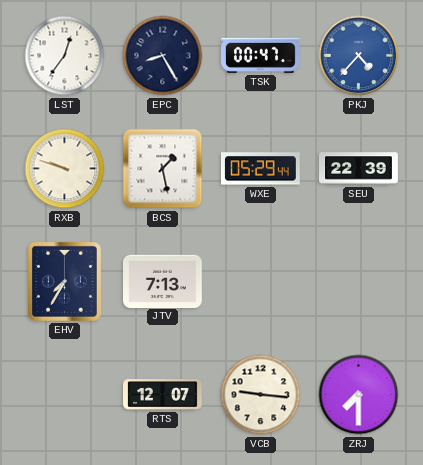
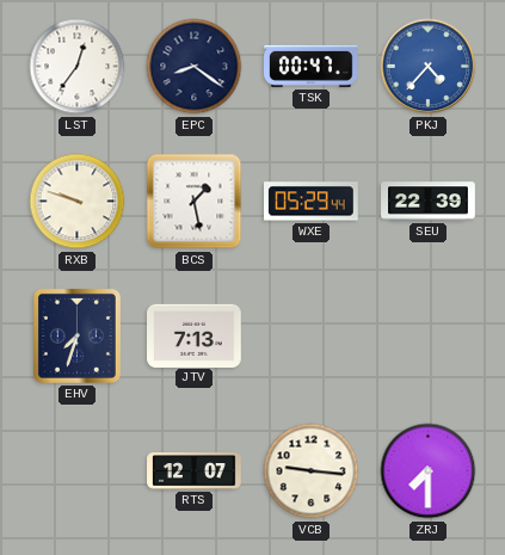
EPC: 8:25 -> 8:21
EHV: 7:35 -> 7:33
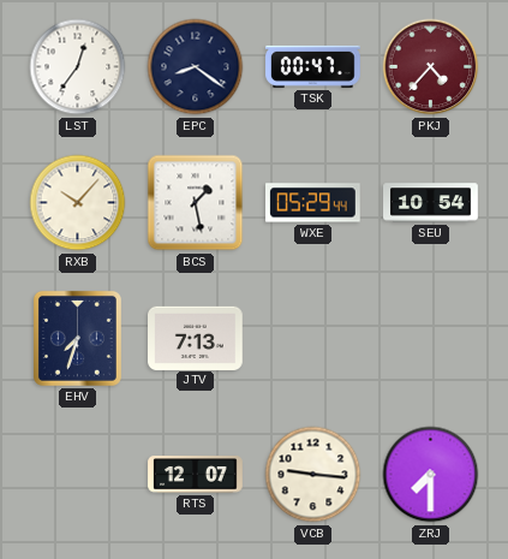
PKJ dial: blue -> burgundy
RXB: 9:48 -> 10:07
SEU: 22:39 -> 10:54
